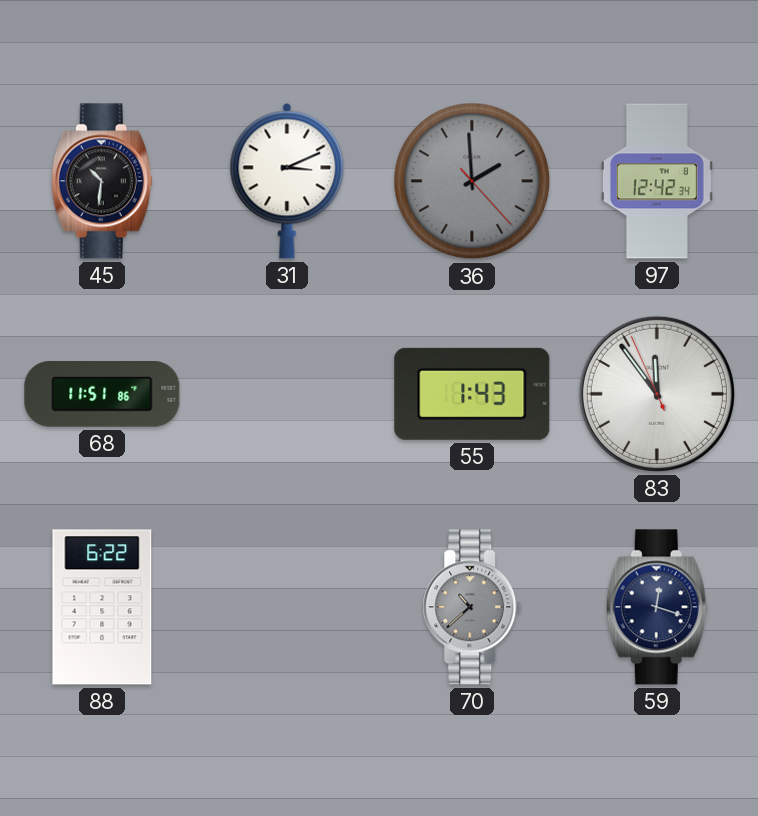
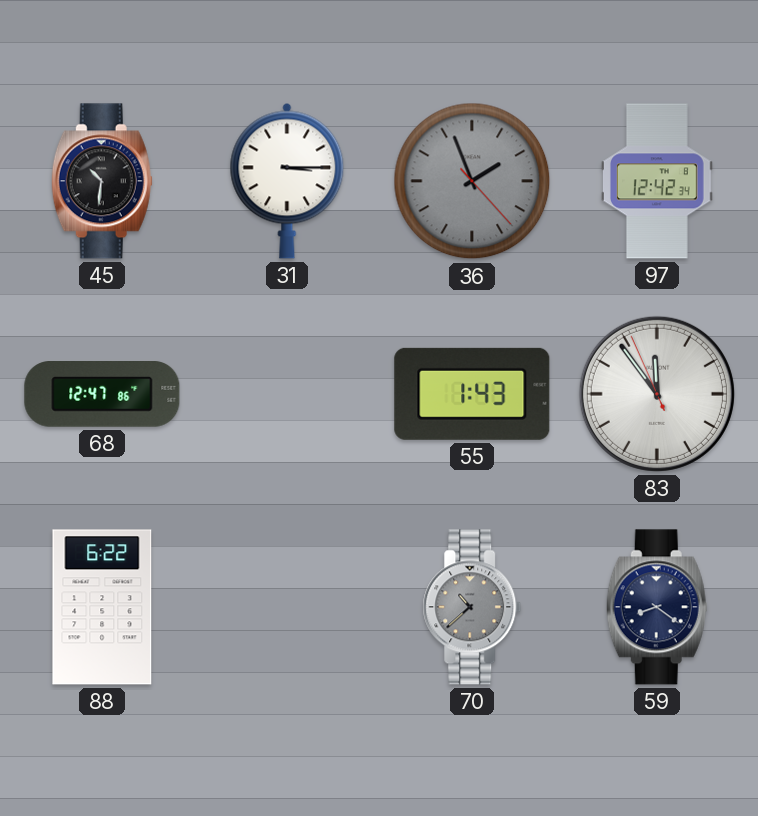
31: 3:11 -> 3:15
36: 1:59 -> 1:56
68: 11:51 -> 12:47
59: 12:18 -> 8:21
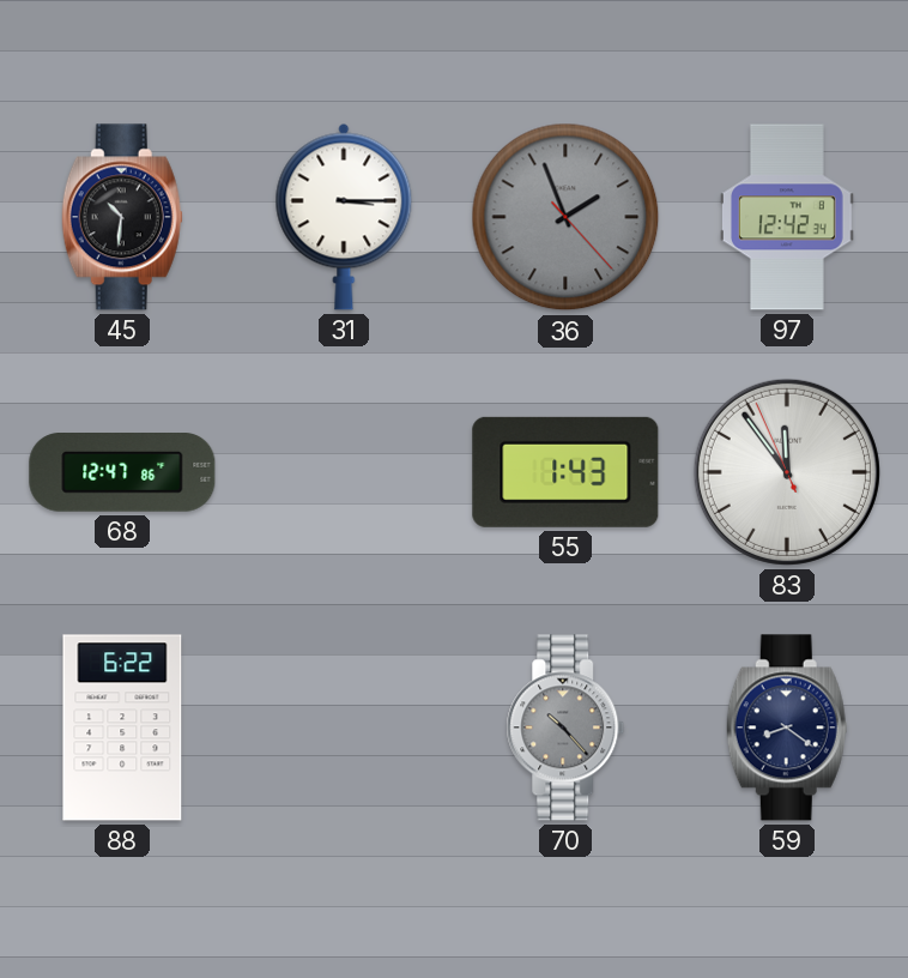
70: 10:38 -> 10:23
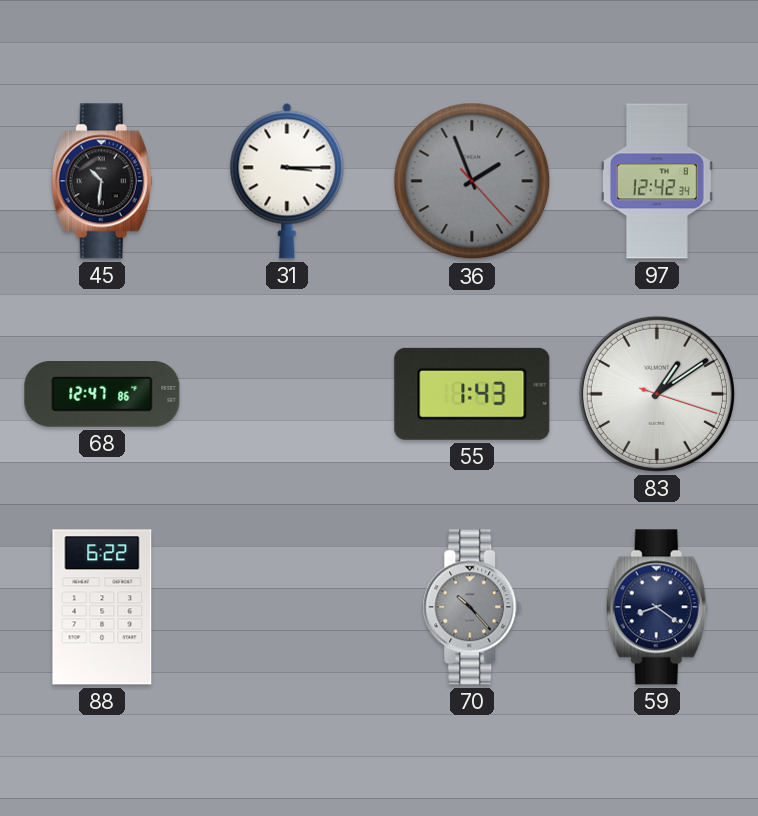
83: 11:53 -> 1:09
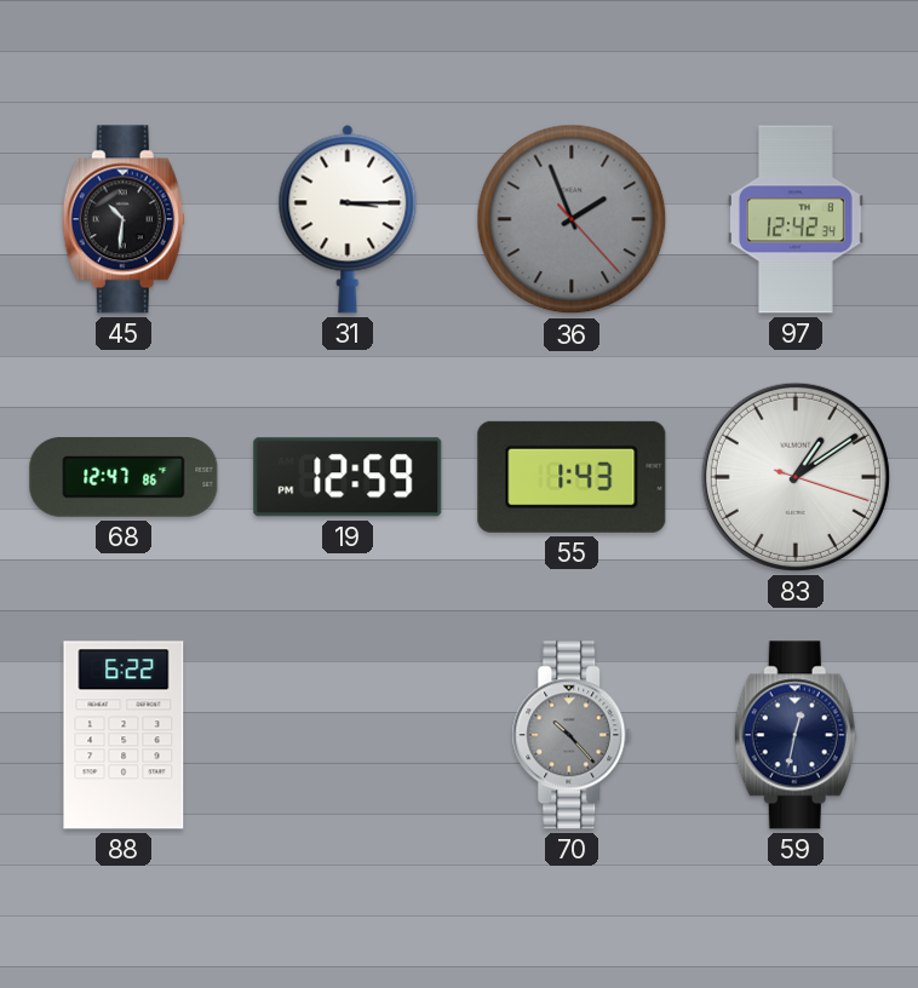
19: none -> 12:59
59: 8:21 -> 12:32
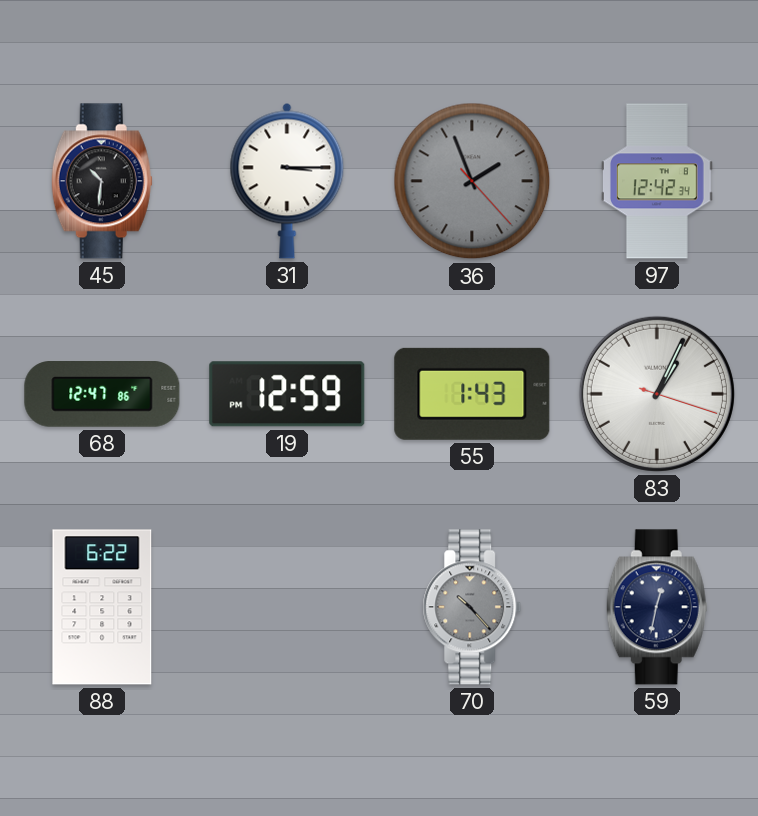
83: 1:09 -> 1:04
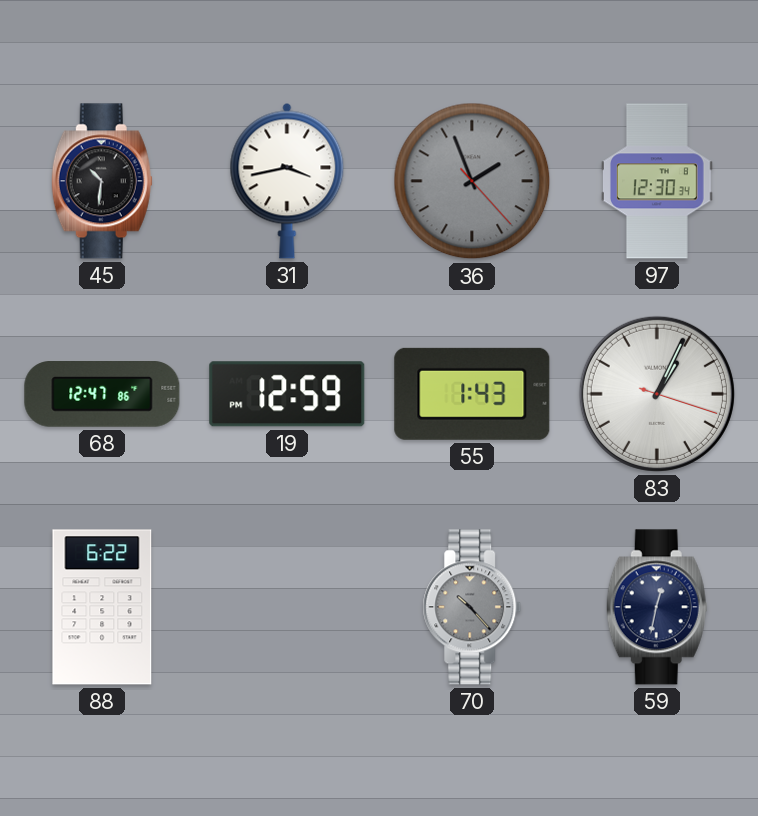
31: 3:15 -> 3:43
97: 12:42 -> 12:30
